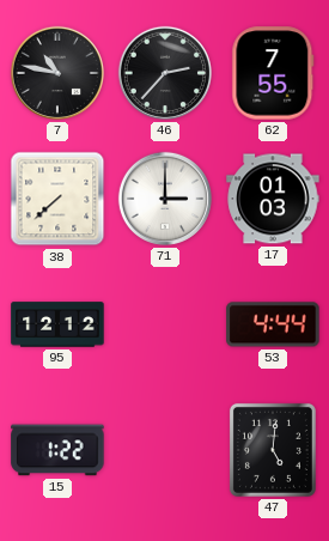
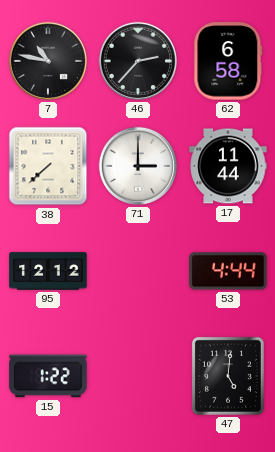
62: 7:55 -> 6:58
17: 01:03 -> 11:44
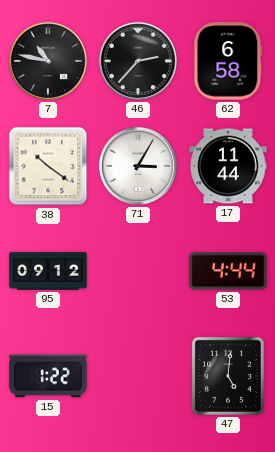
38: 7:38 -> 10:21
71: 3:00 -> 3:05
95: 12:12 -> 09:12
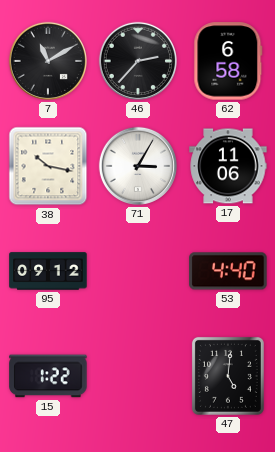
7: 10:47 -> 11:10
38: 10:21 -> 10:17
17: 11:44 -> 11:06
53: 4:44 -> 4:40
